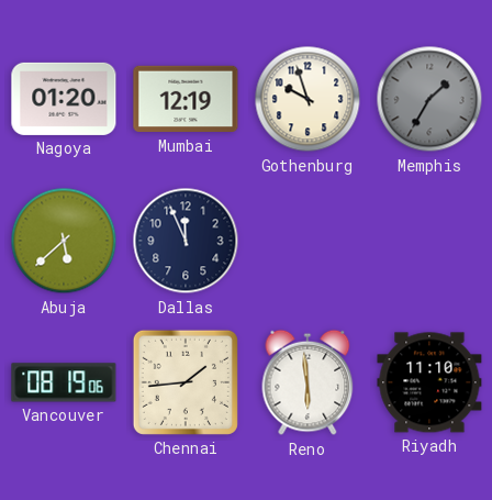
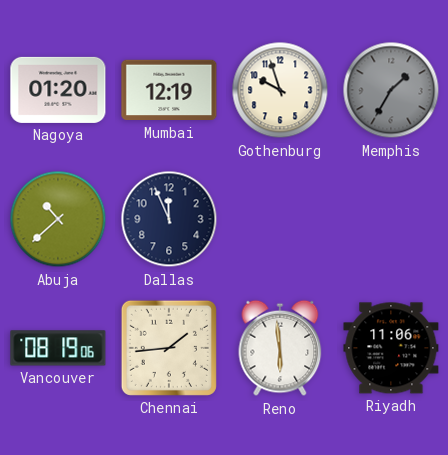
Abuja: 5:38 -> 10:38
Riyadh: 11:10 -> 11:06
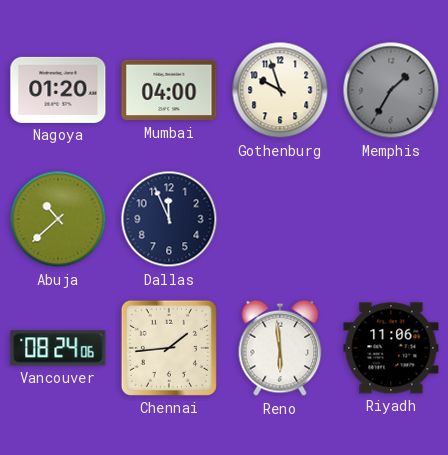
Mumbai: 12:19 -> 04:00
Vancouver: 08:19 -> 08:24
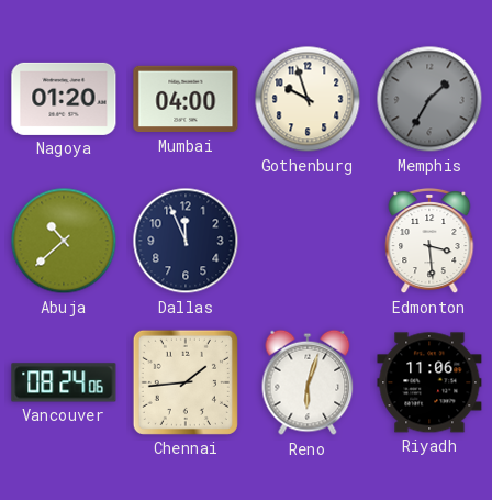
Edmonton: none -> 3:29
Reno: 5:59 -> 6:03
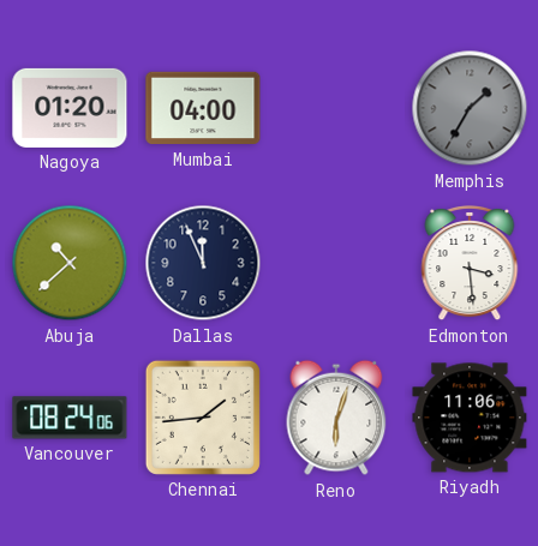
Gothenburg: 9:57 -> none
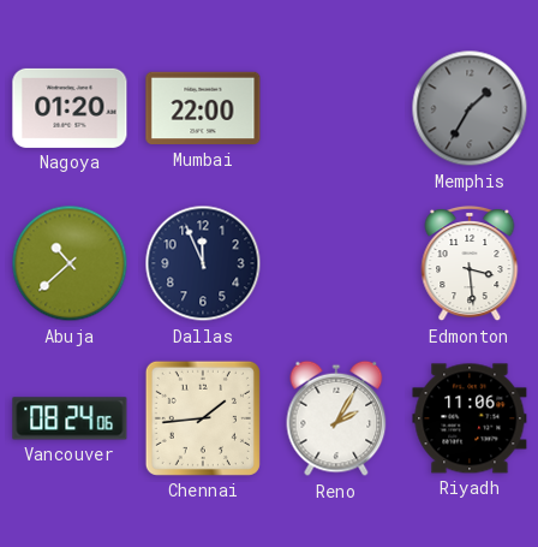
Mumbai: 04:00 -> 22:00
Reno: 6:03 -> 2:05
